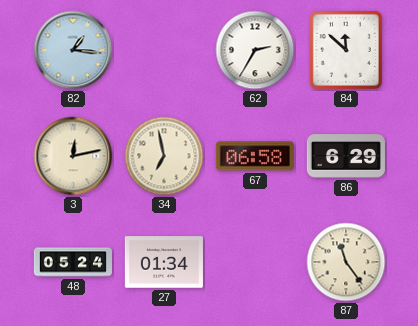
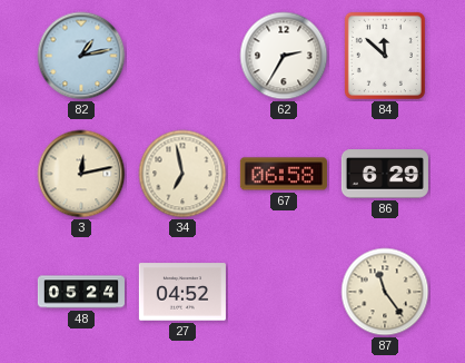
82: 1:16 -> 1:13
27: 01:34 -> 04:52
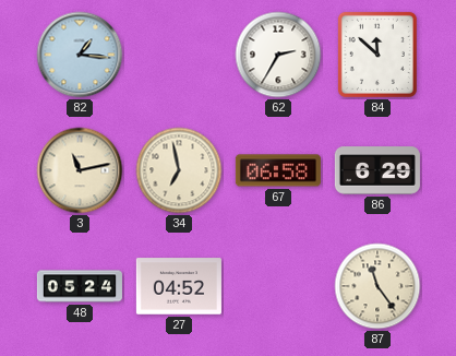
82: 1:13 -> 1:16
3: 12:13 -> 11:13
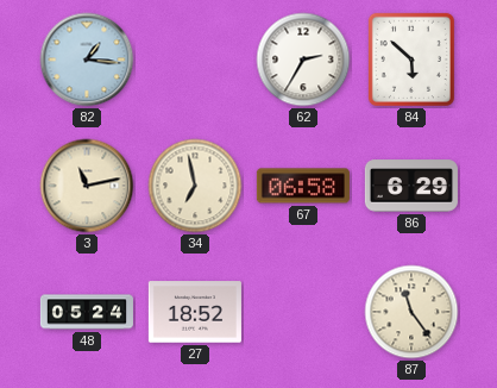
84: 11:52 -> 5:52
27: 04:52 -> 18:52
